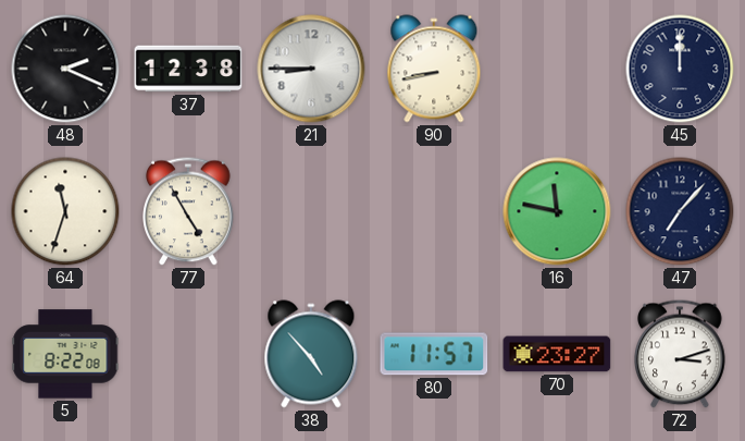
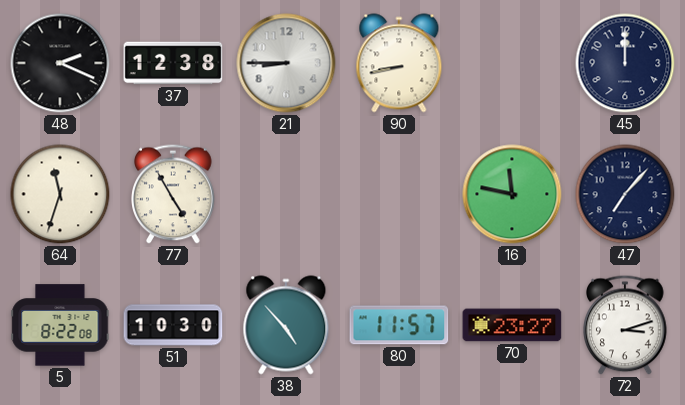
51: none -> 10:30
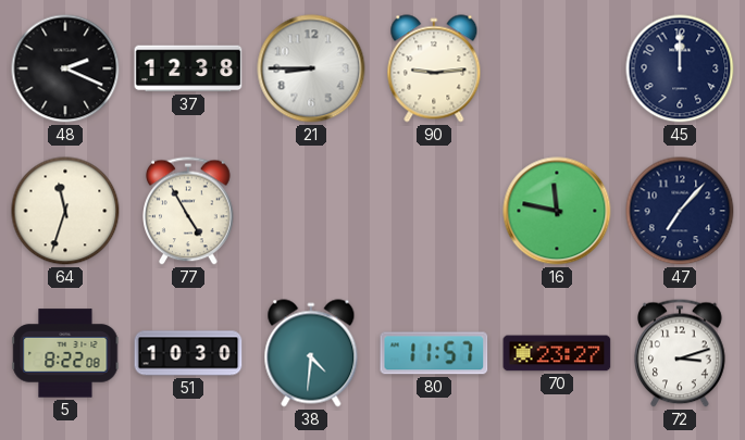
90: 8:43 -> 9:14
38: 4:53 -> 4:31
